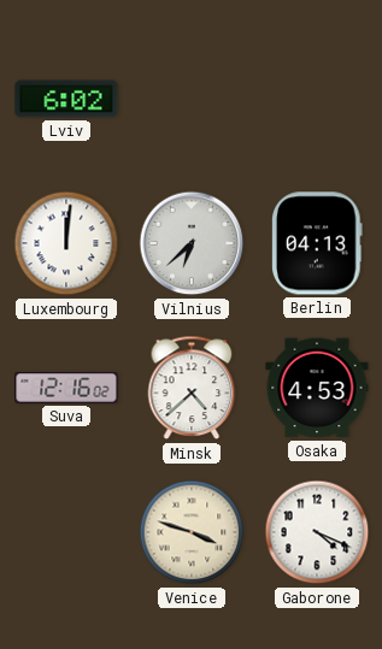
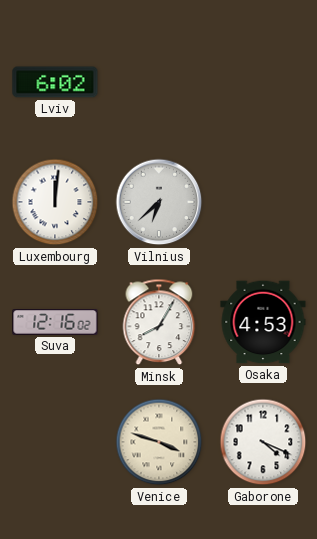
Berlin: 04:13 -> none
Minsk: 4:38 -> 8:05
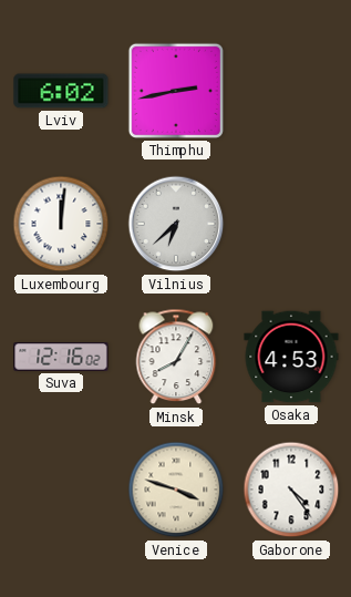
Thimphu: none -> 2:43
Gaborone: 4:19 -> 4:24
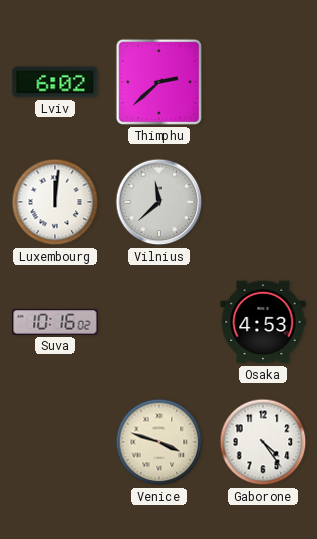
Thimphu: 2:43 -> 2:38
Vilnius: 6:38 -> 11:38
Suva: 12:16 -> 10:16
Minsk: 8:05 -> none
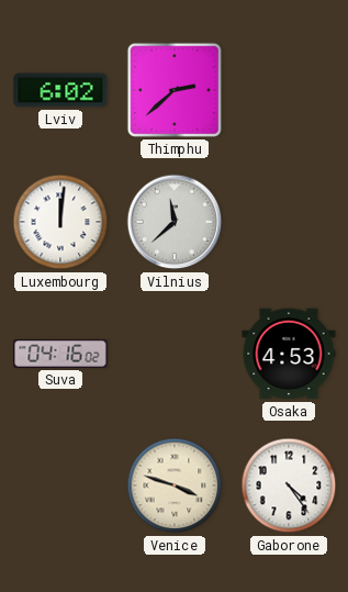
Suva: 10:16 -> 04:16
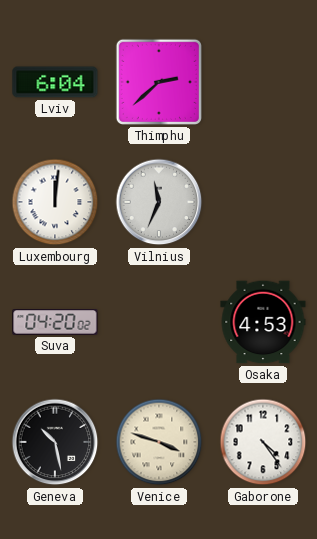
Lviv: 6:02 -> 6:04
Vilnius: 11:38 -> 11:34
Suva: 04:16 -> 04:20
Geneva: none -> 10:28
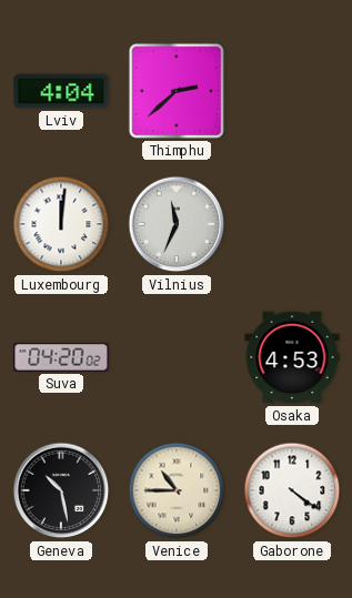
Lviv: 6:04 -> 4:04
Venice: 3:48 -> 10:45
Gaborone: 4:24 -> 4:21
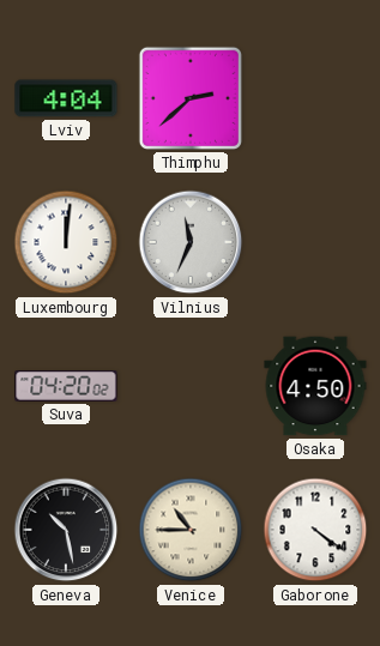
Osaka: 4:53 -> 4:50
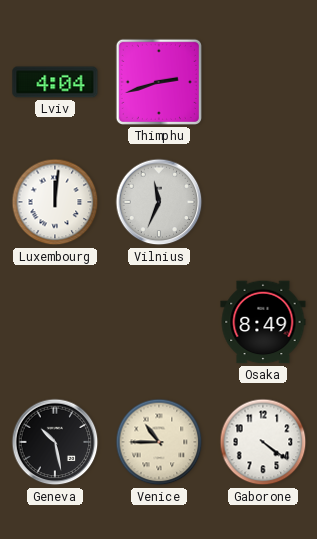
Thimphu: 2:38 -> 2:42
Suva: 04:20 -> none
Osaka: 4:50 -> 8:49
